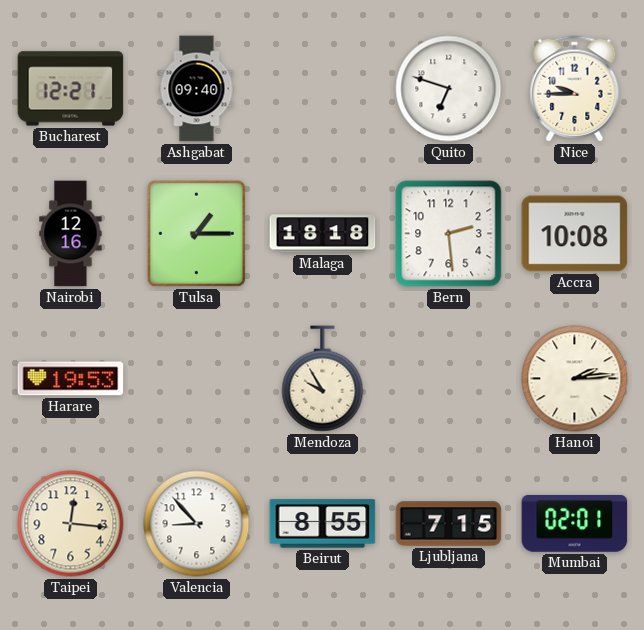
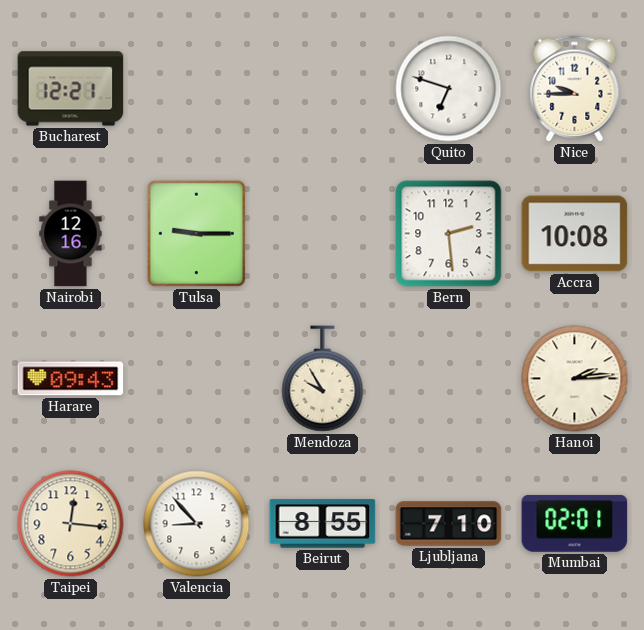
Ashgabat: 09:40 -> none
Tulsa: 1:15 -> 9:15
Malaga: 18:18 -> none
Harare: 19:53 -> 09:43
Ljubljana: 7:15 -> 7:10
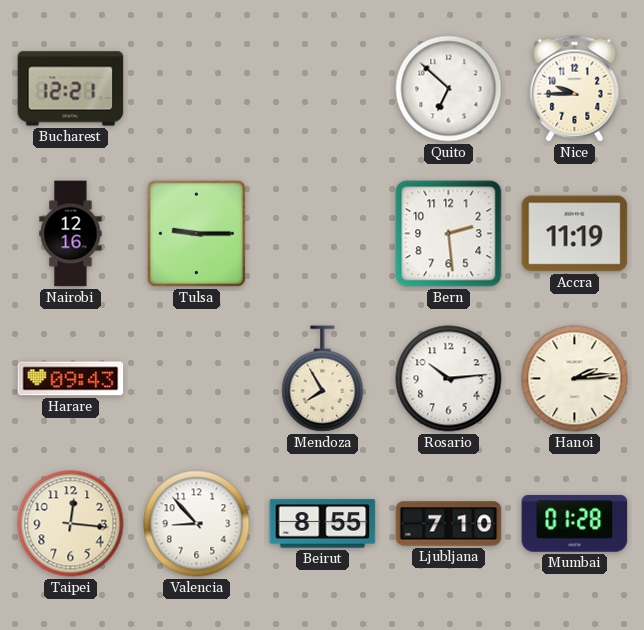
Quito: 6:48 -> 6:52
Accra: 10:08 -> 11:19
Mendoza: 9:55 -> 7:55
Rosario: none -> 10:14
Mumbai: 02:01 -> 01:28
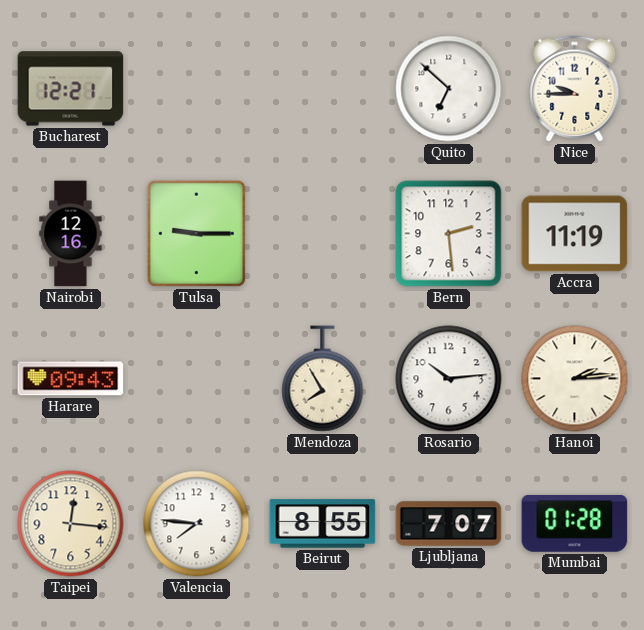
Valencia: 8:53 -> 7:46
Ljubljana: 7:10 -> 7:07
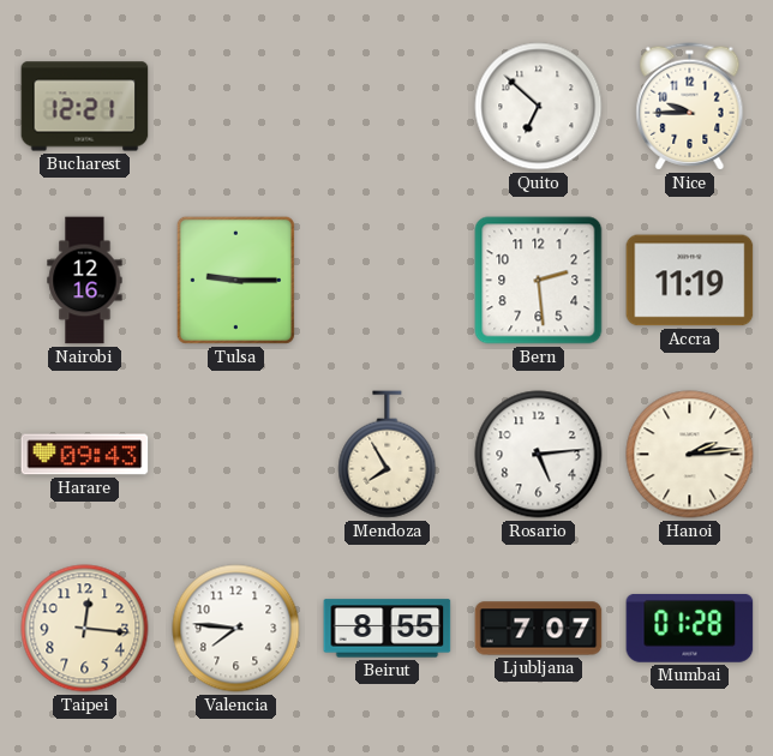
Rosario: 10:14 -> 5:14
